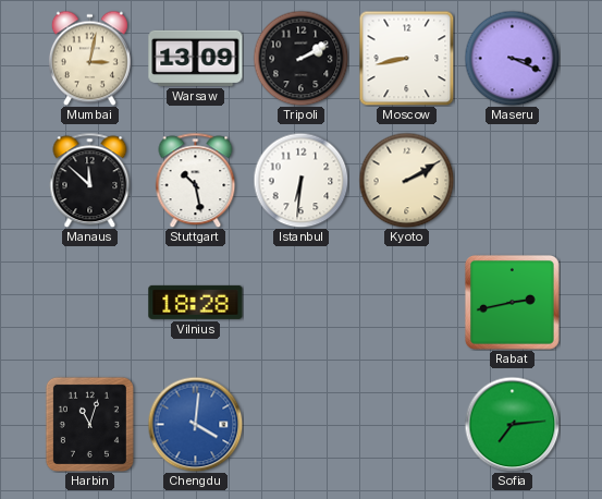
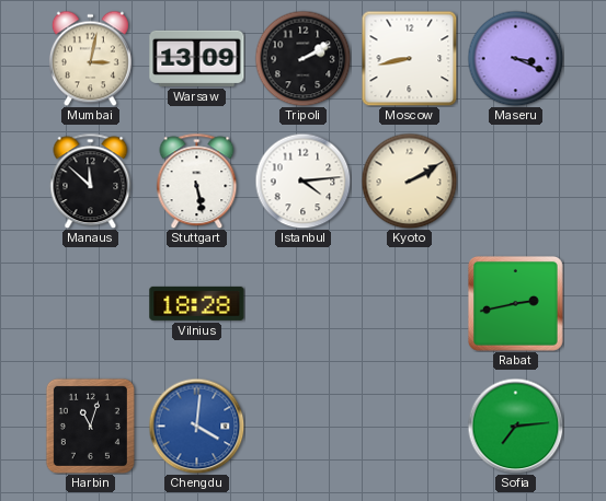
Stuttgart: 10:28 -> 5:28
Istanbul: 6:31 -> 4:14
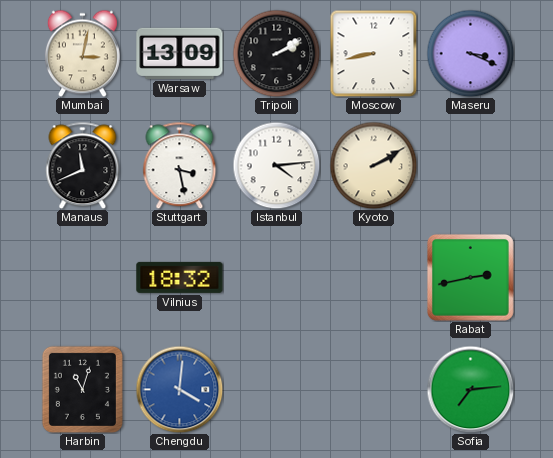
Manaus: 11:52 -> 11:41
Stuttgart: 5:28 -> 3:28
Vilnius: 18:28 -> 18:32
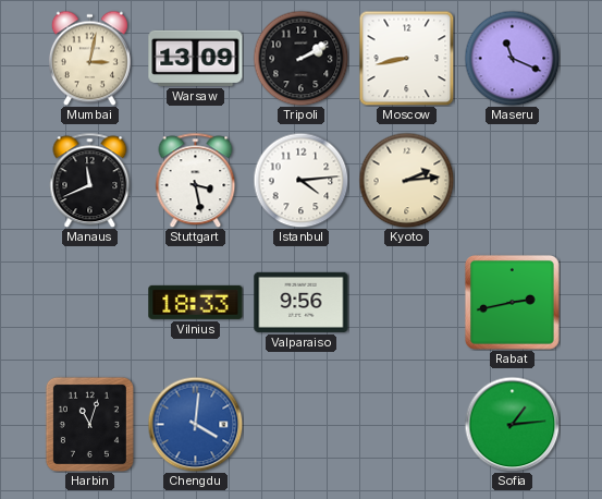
Maseru: 3:19 -> 11:19
Kyoto: 2:10 -> 2:14
Vilnius: 18:32 -> 18:33
Valparaiso: none -> 9:56
Sofia: 7:14 -> 1:14
